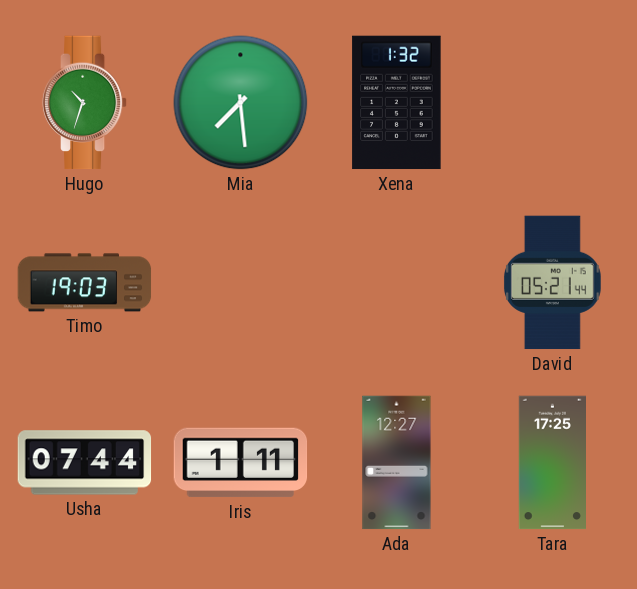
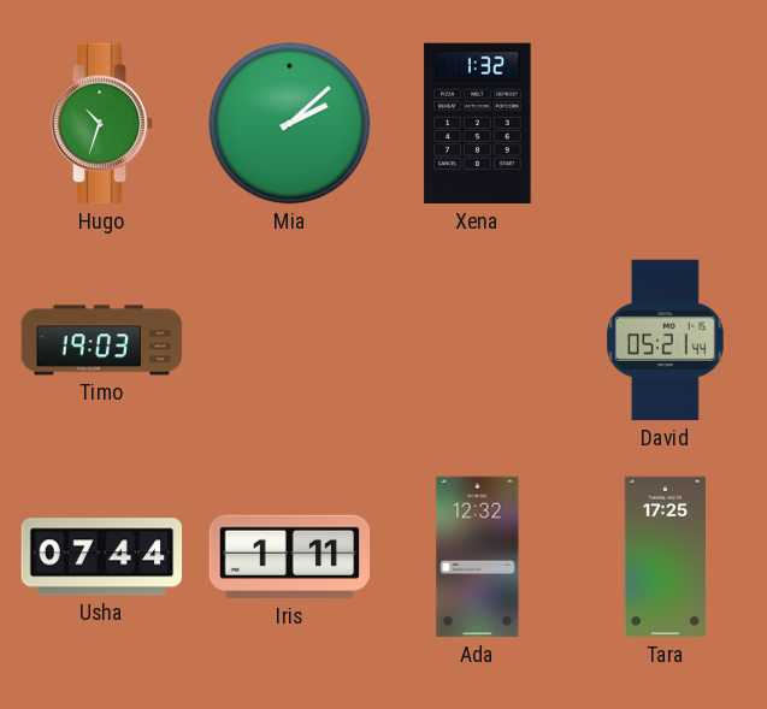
Mia: 7:29 -> 2:08
Ada: 12:27 -> 12:32
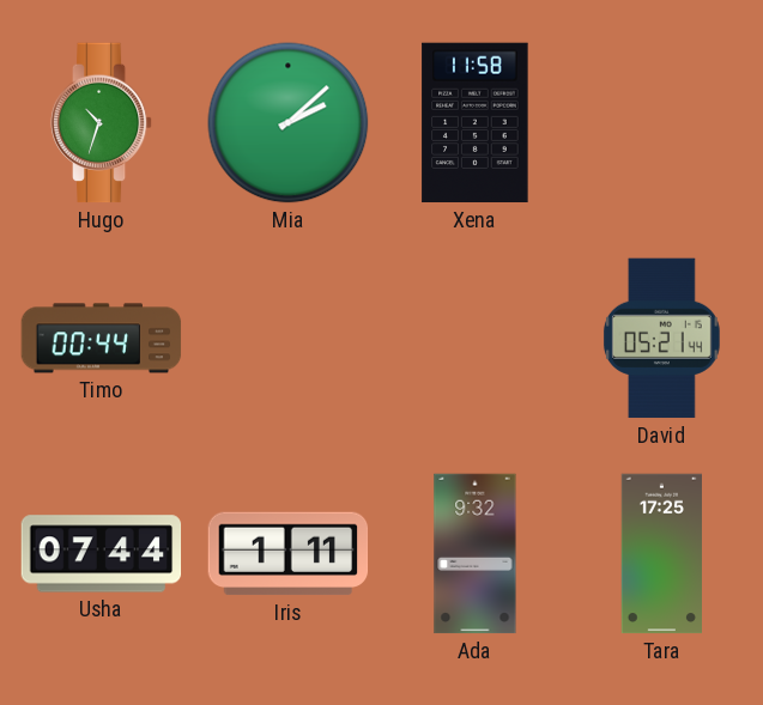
Xena: 1:32 -> 11:58
Timo: 19:03 -> 00:44
Ada: 12:32 -> 9:32
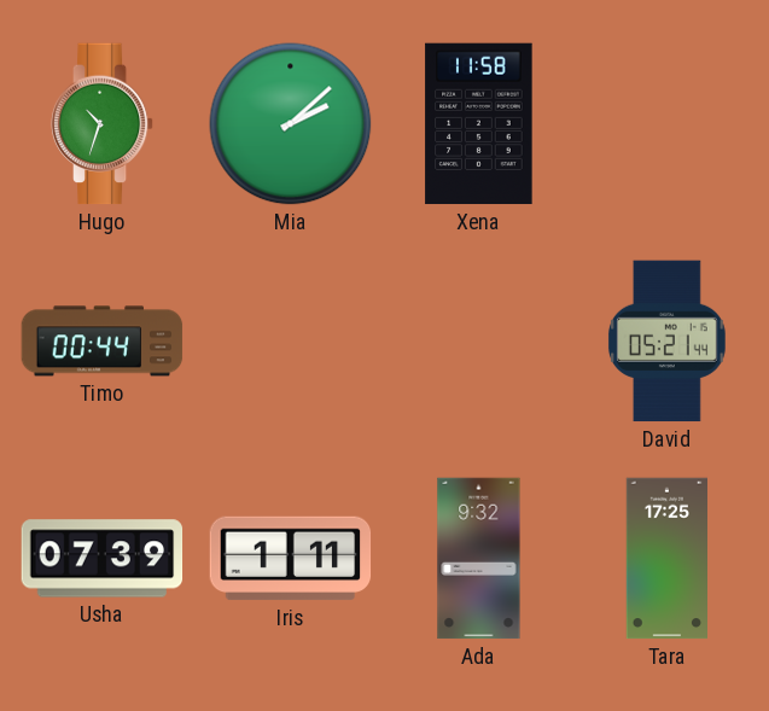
Usha: 07:44 -> 07:39
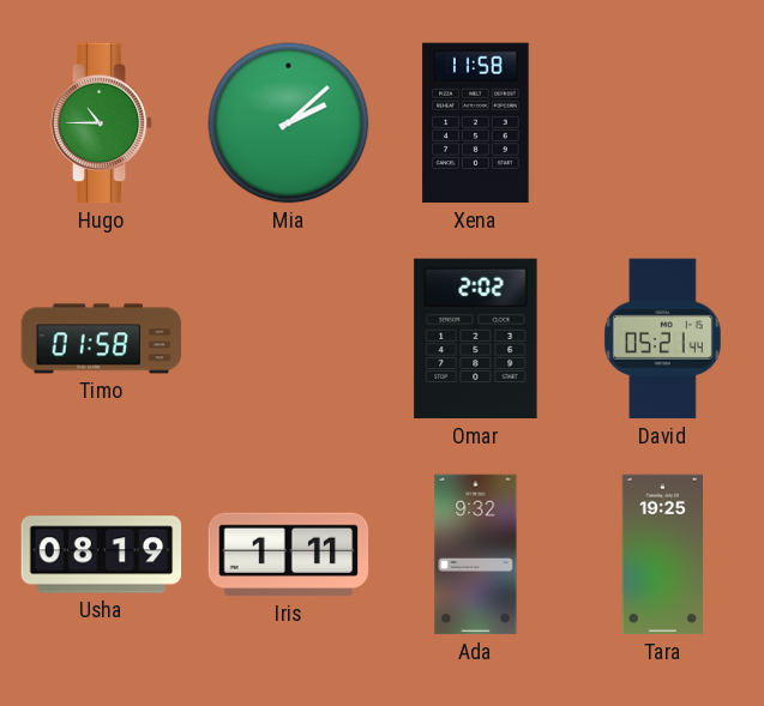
Hugo: 10:33 -> 10:45
Timo: 00:44 -> 01:58
Omar: none -> 2:02
Usha: 07:39 -> 08:19
Tara: 17:25 -> 19:25
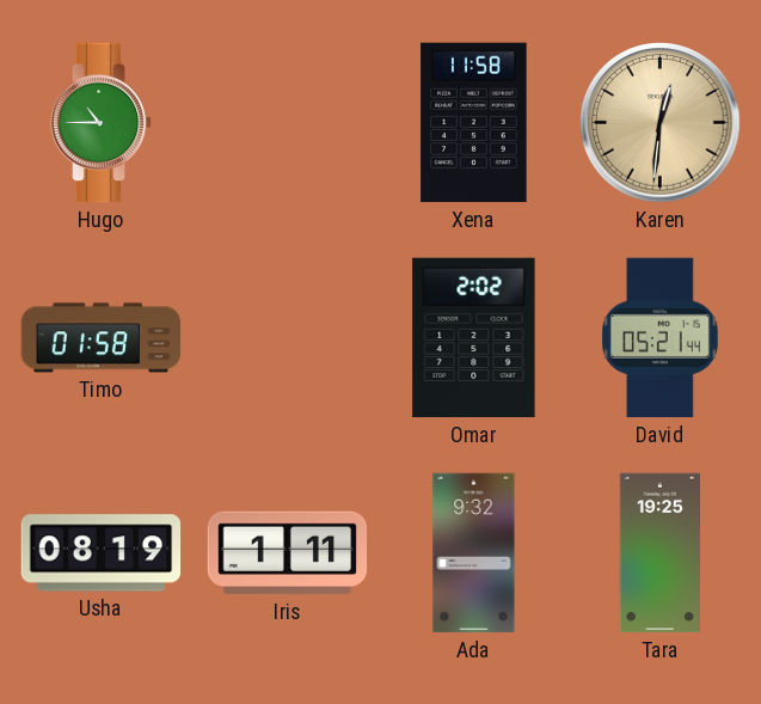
Mia: 2:08 -> none
Karen: none -> 12:31
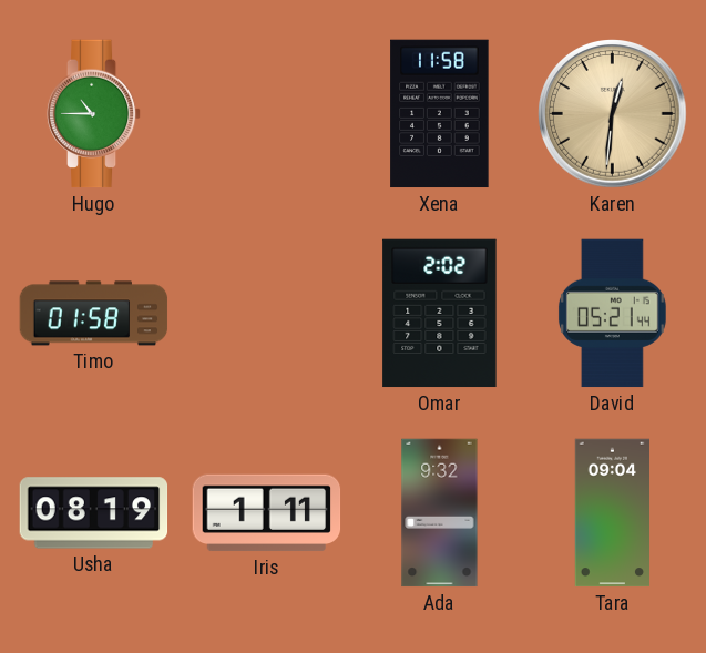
Tara: 19:25 -> 09:04
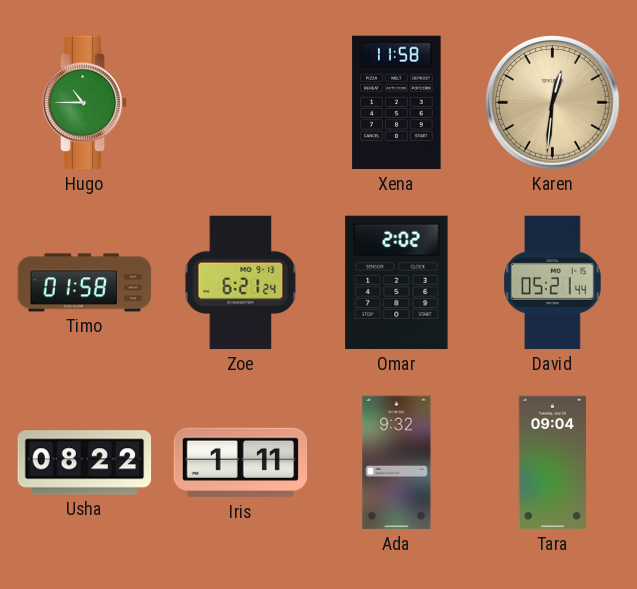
Zoe: none -> 6:21
Usha: 08:19 -> 08:22
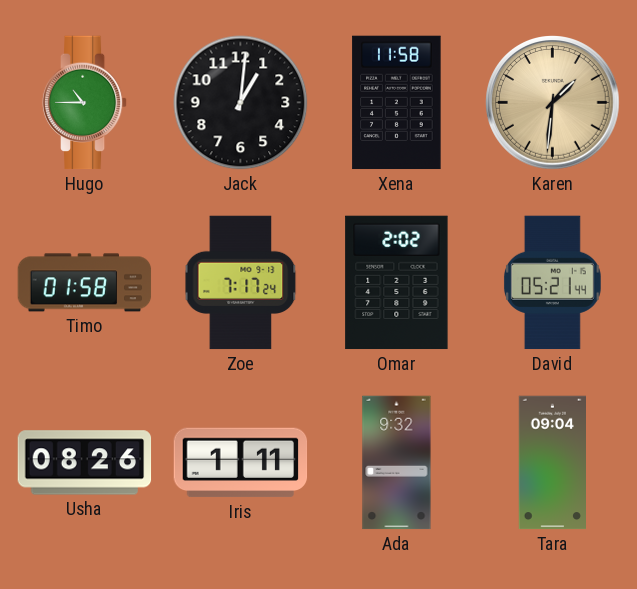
Jack: none -> 1:01
Karen: 12:31 -> 1:31
Zoe: 6:21 -> 7:17
Usha: 08:22 -> 08:26
